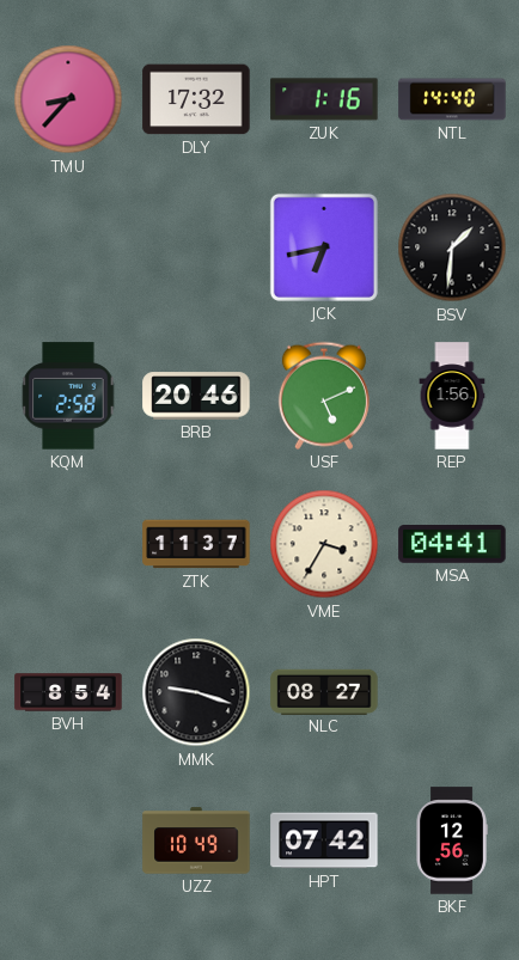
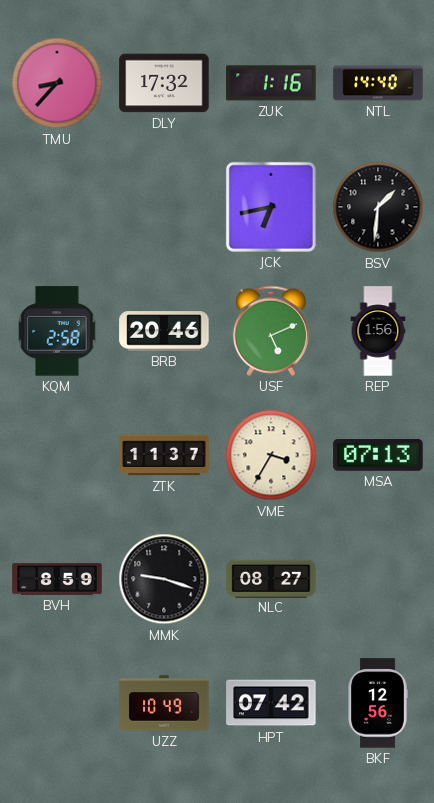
MSA: 04:41 -> 07:13
BVH: 8:54 -> 8:59
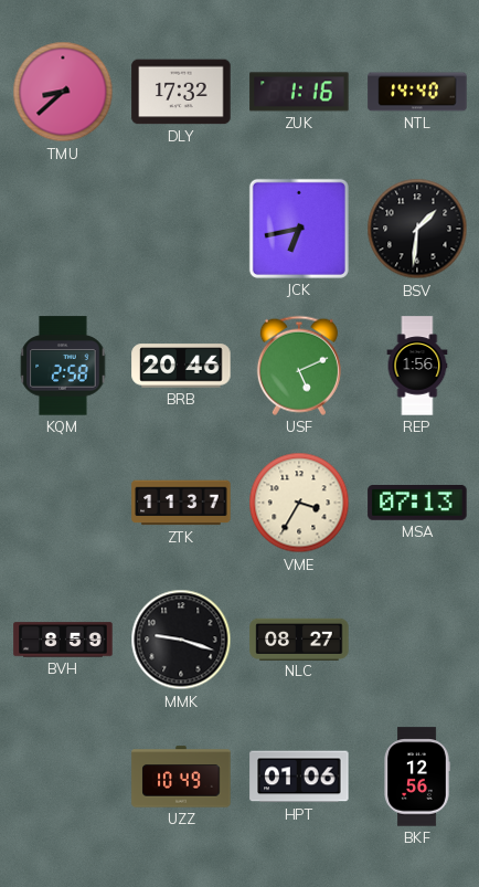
TMU: 8:37 -> 8:38
HPT: 07:42 -> 01:06
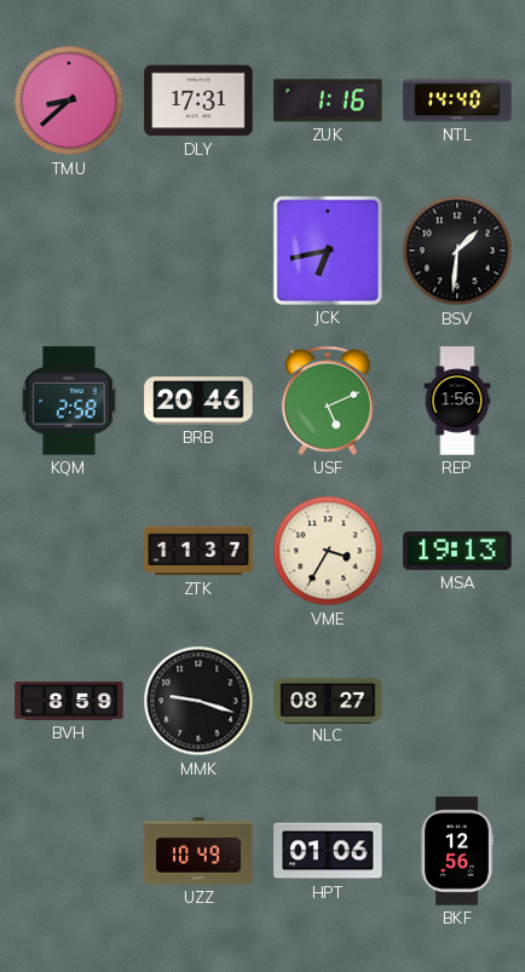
DLY: 17:32 -> 17:31
MSA: 07:13 -> 19:13
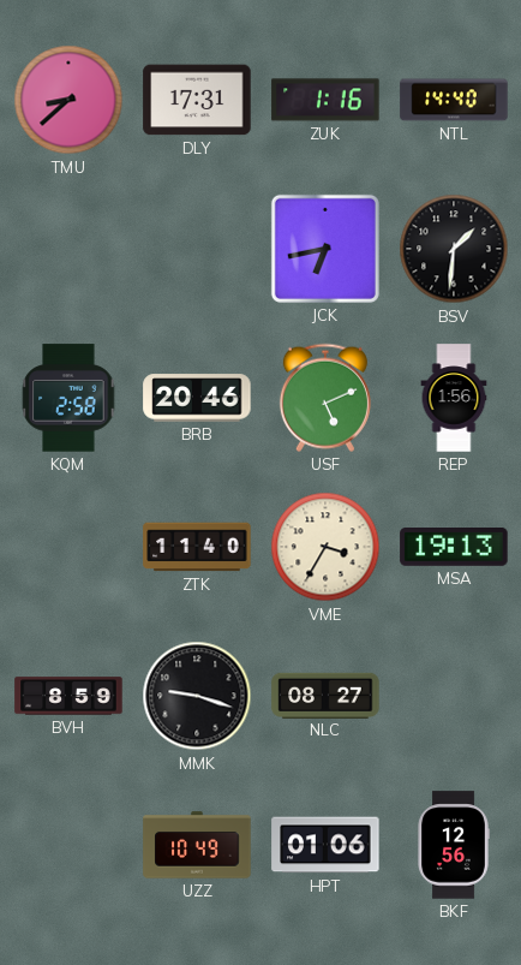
ZTK: 11:37 -> 11:40
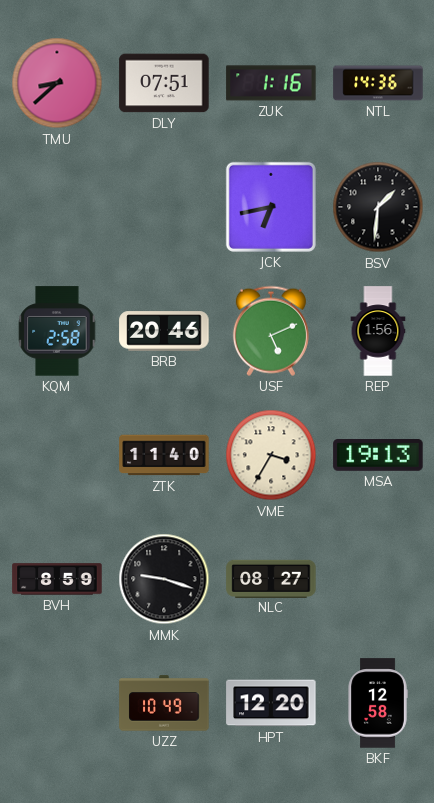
DLY: 17:31 -> 07:51
NTL: 14:40 -> 14:36
HPT: 01:06 -> 12:20
BKF: 12:56 -> 12:58
